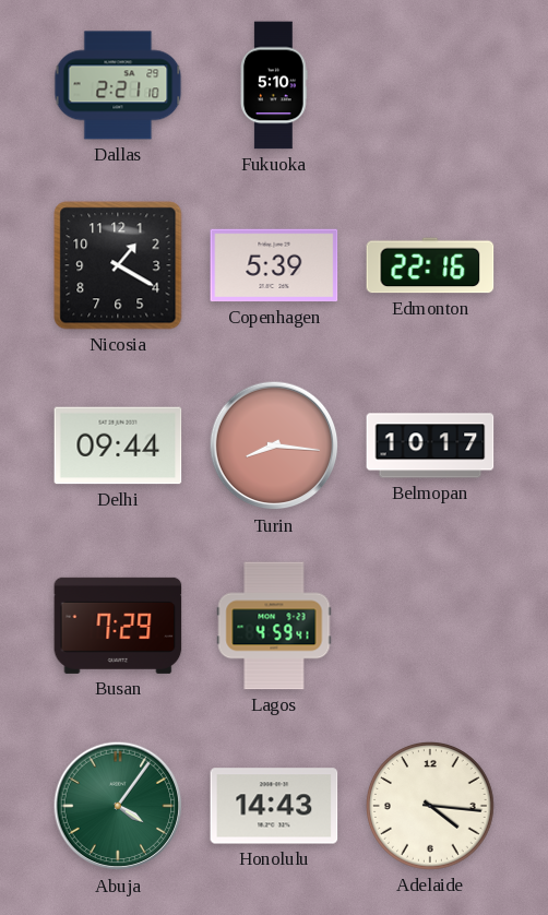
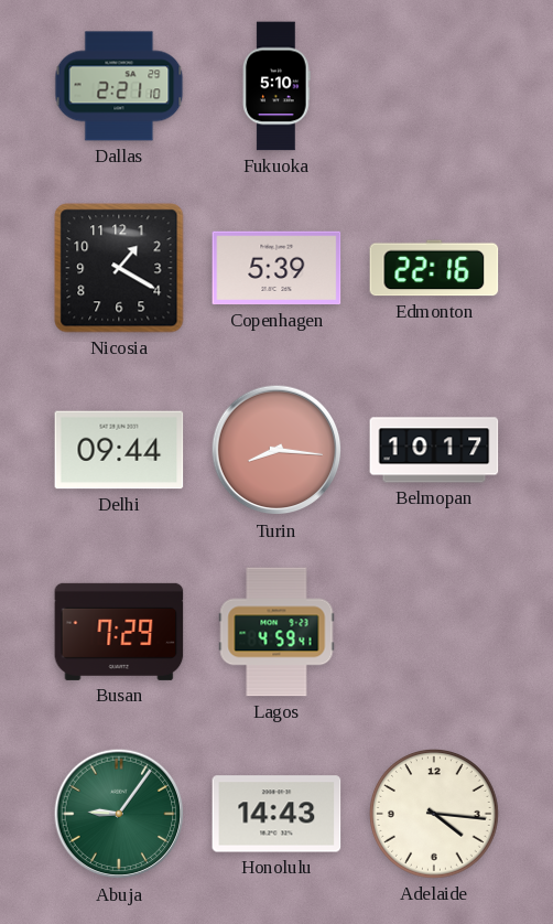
Abuja: 4:06 -> 9:06
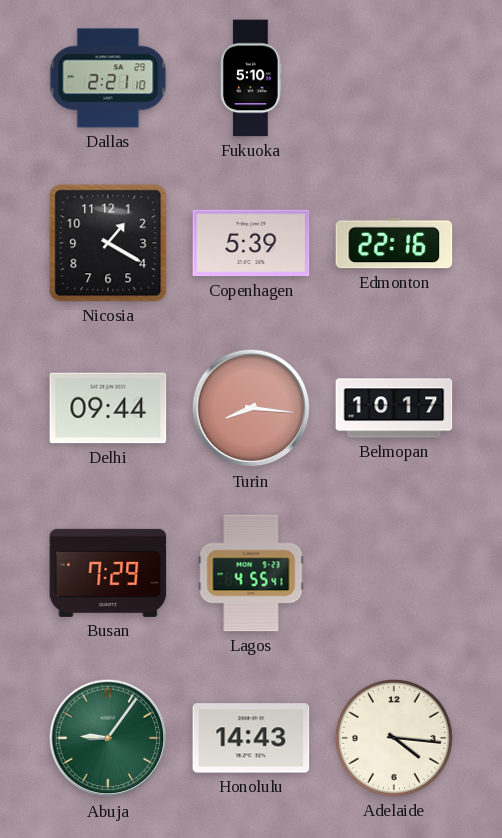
Lagos: 4:59 -> 4:55
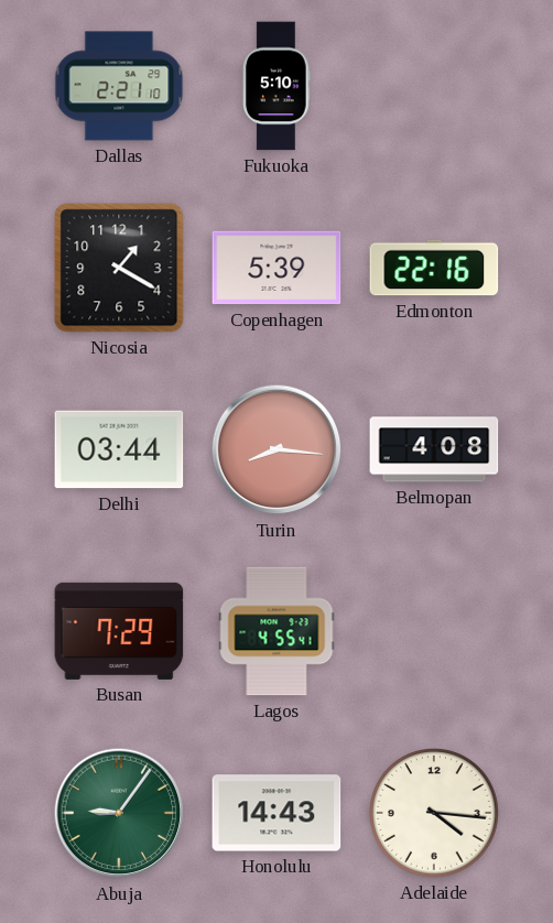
Delhi: 09:44 -> 03:44
Belmopan: 10:17 -> 4:08
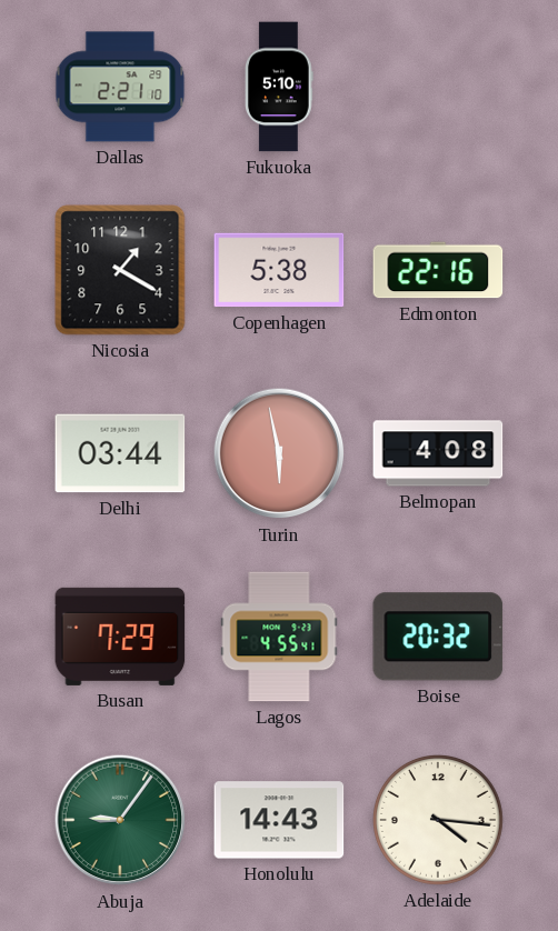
Copenhagen: 5:39 -> 5:38
Turin: 8:16 -> 5:58
Boise: none -> 20:32
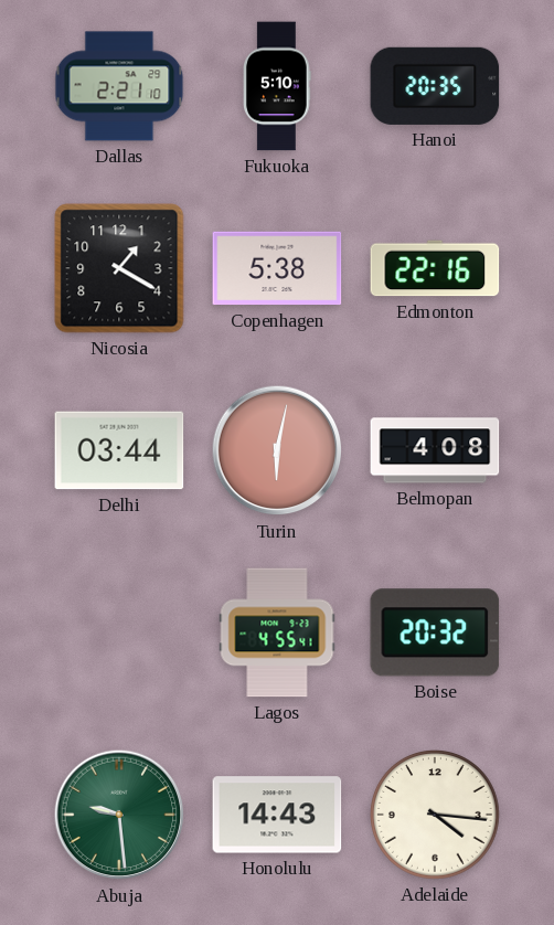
Hanoi: none -> 20:35
Turin: 5:58 -> 6:02
Busan: 7:29 -> none
Abuja: 9:06 -> 9:29
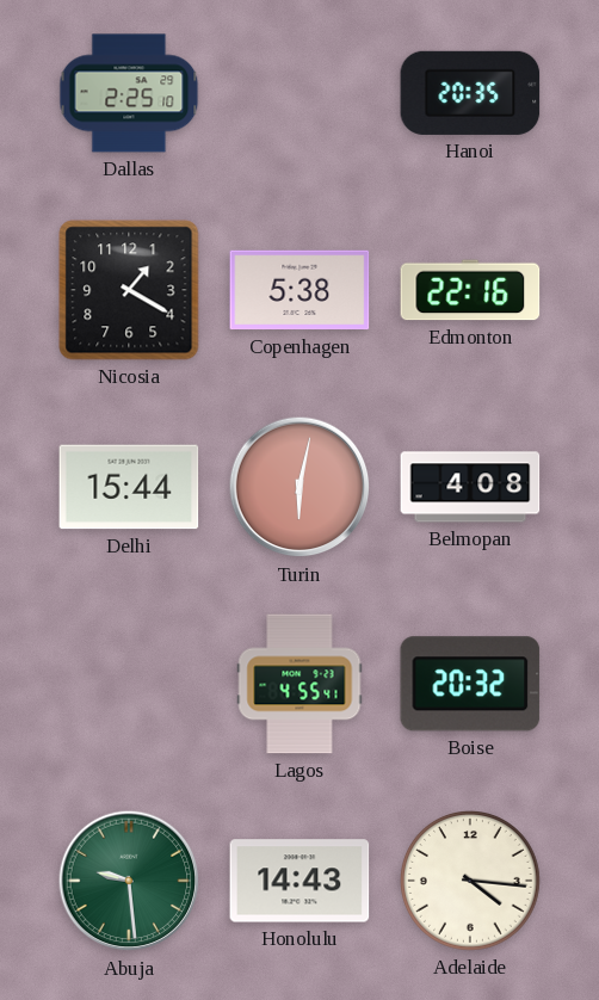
Dallas: 2:21 -> 2:25
Fukuoka: 5:10 -> none
Delhi: 03:44 -> 15:44
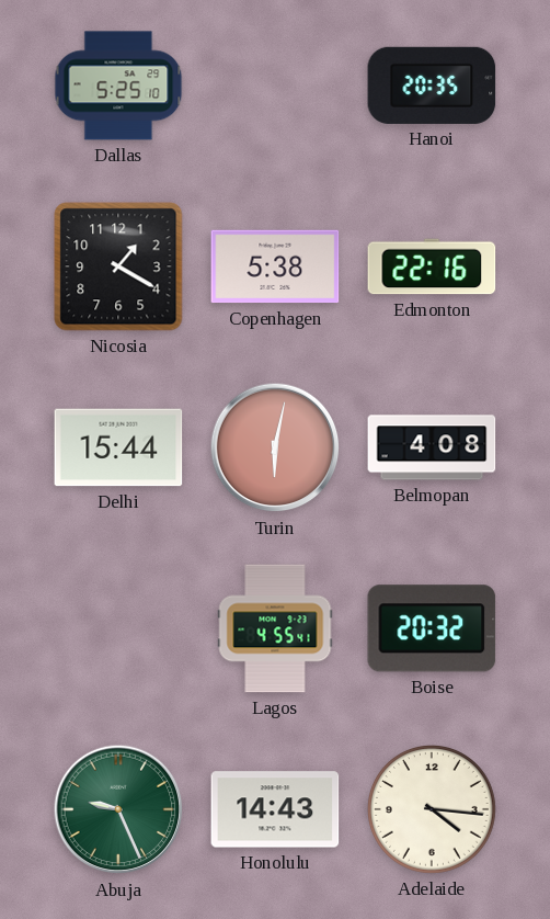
Dallas: 2:25 -> 5:25
Abuja: 9:29 -> 9:26
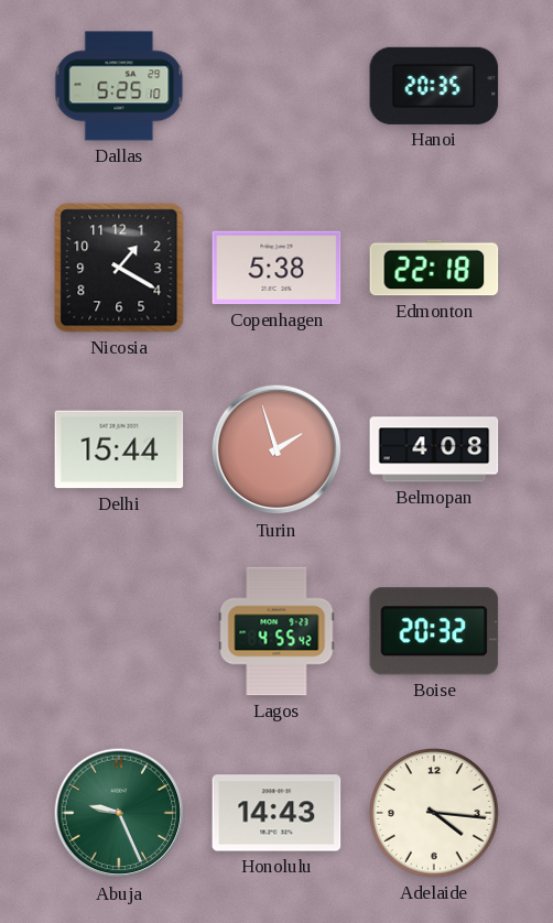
Edmonton: 22:16 -> 22:18
Turin: 6:02 -> 1:57
Lagos: 4:55:41 -> 4:55:42
